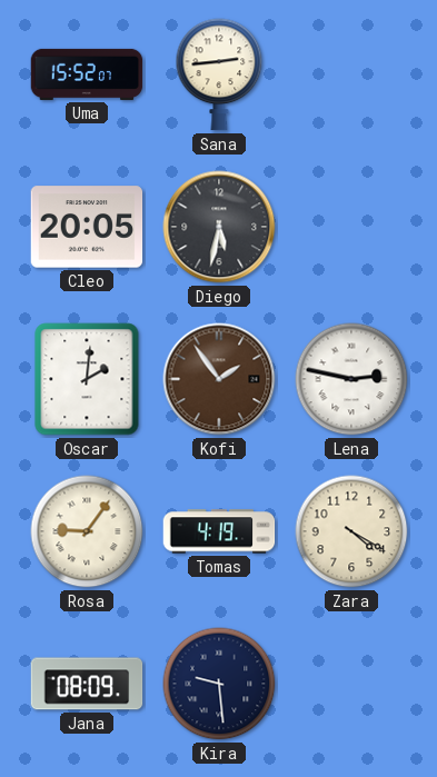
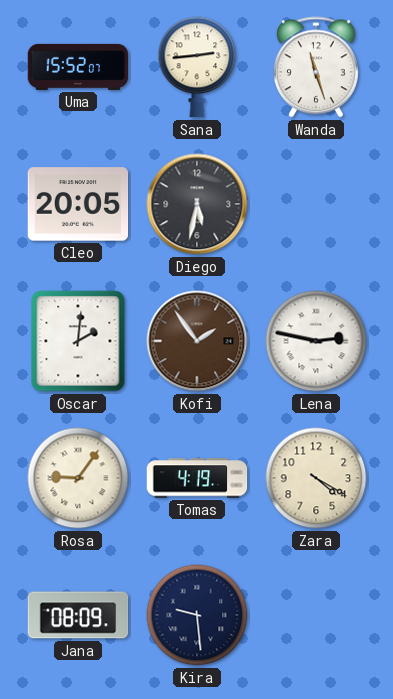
Wanda: none -> 11:27
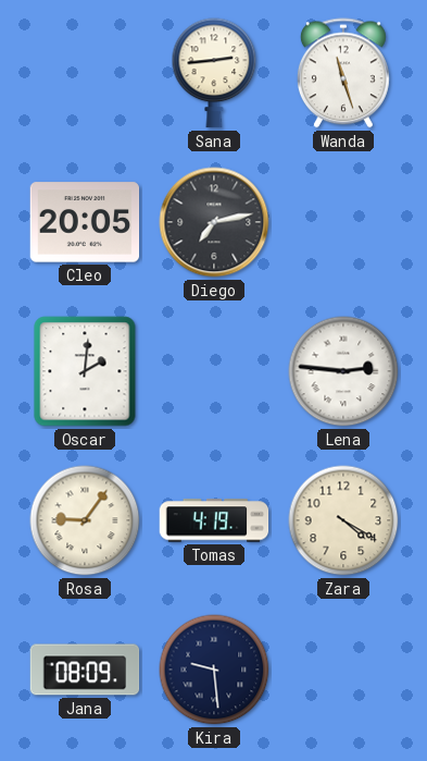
Uma: 15:52 -> none
Diego: 5:32 -> 7:13
Kofi: 1:54 -> none
Lena: 2:47 -> 2:46
